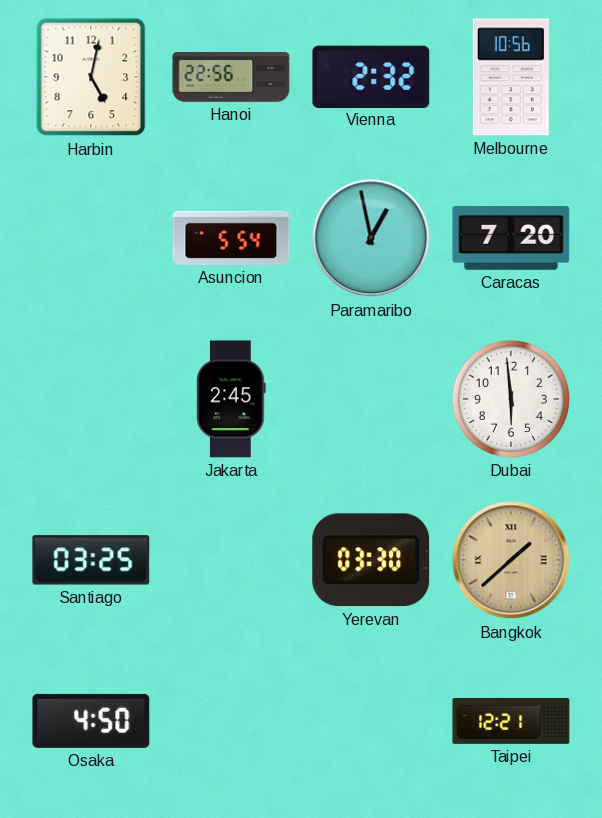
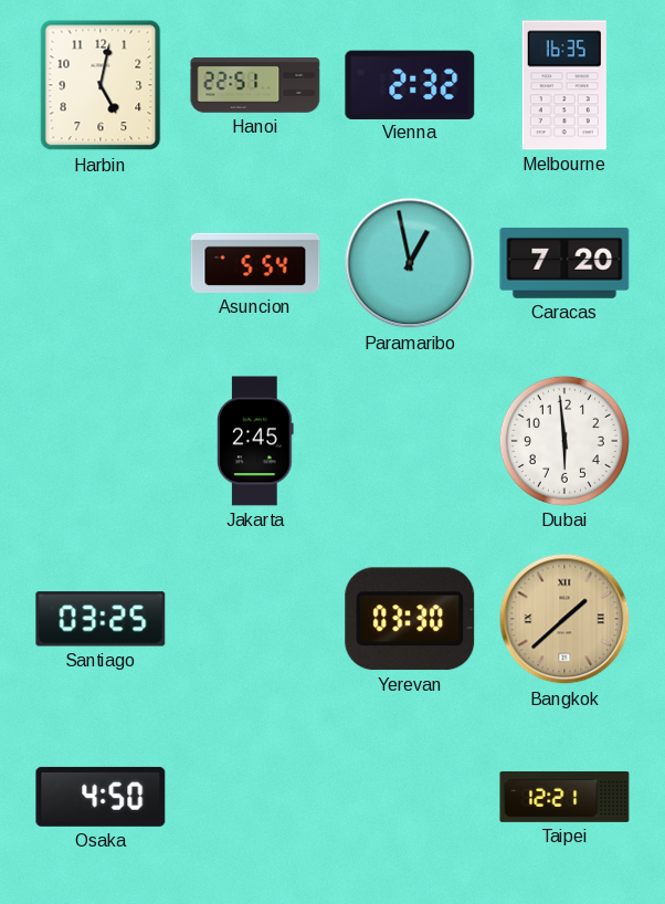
Hanoi: 22:56 -> 22:51
Melbourne: 10:56 -> 16:35
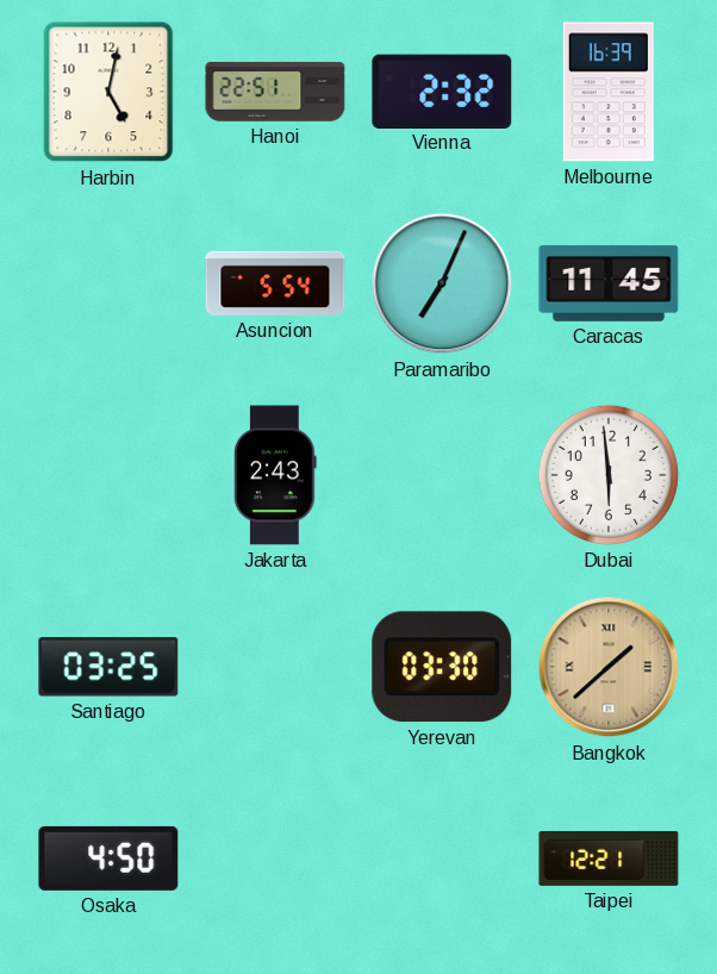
Melbourne: 16:35 -> 16:39
Paramaribo: 12:58 -> 7:04
Caracas: 7:20 -> 11:45
Jakarta: 2:45 -> 2:43
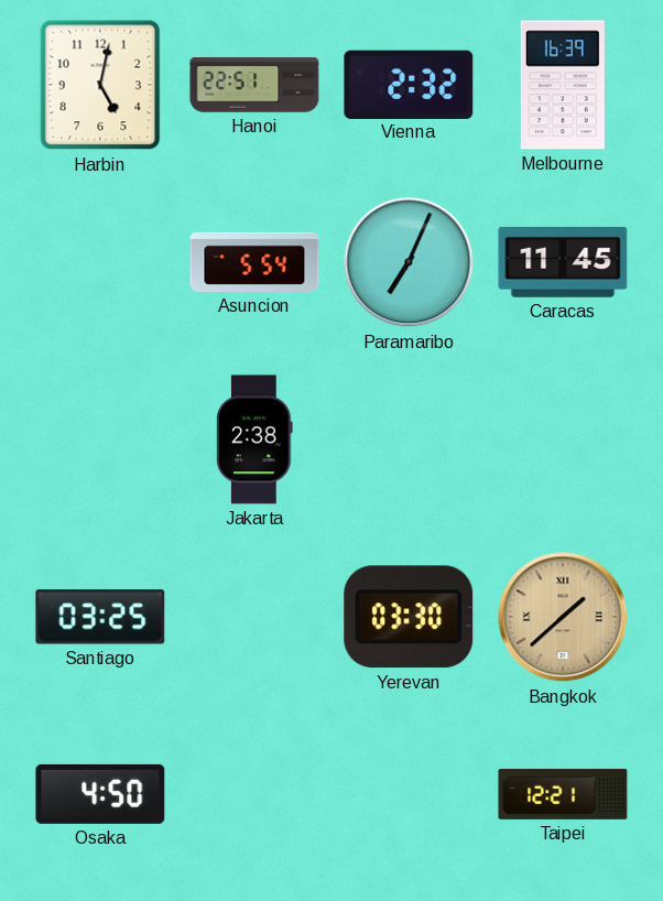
Jakarta: 2:43 -> 2:38
Dubai: 5:59 -> none
